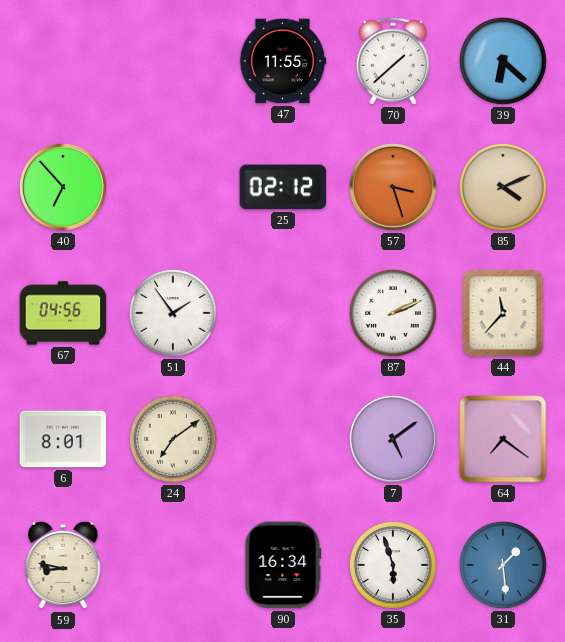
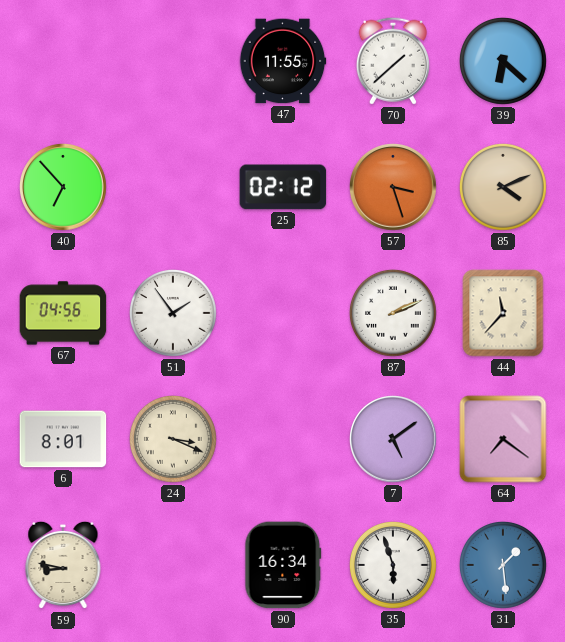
24: 7:09 -> 3:19
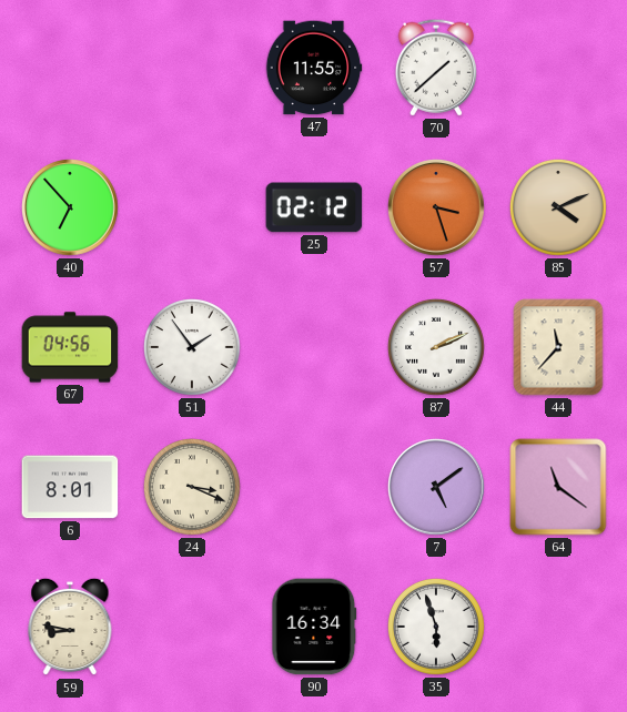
39: 6:22 -> none
64: 7:21 -> 11:21
31: 1:29 -> none
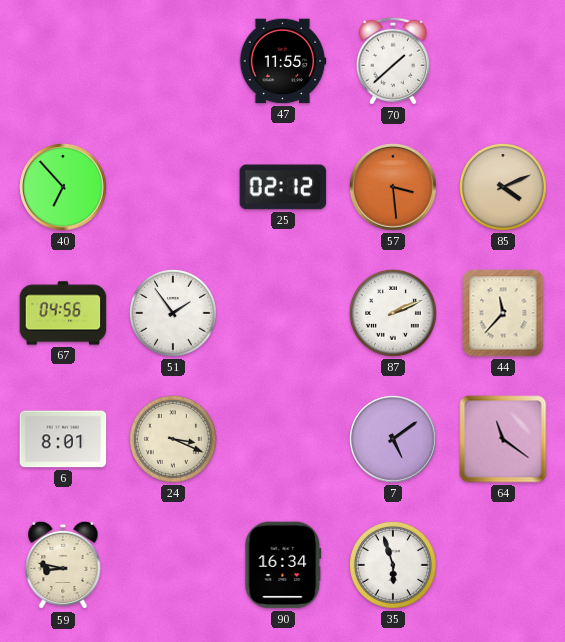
57: 3:27 -> 3:29
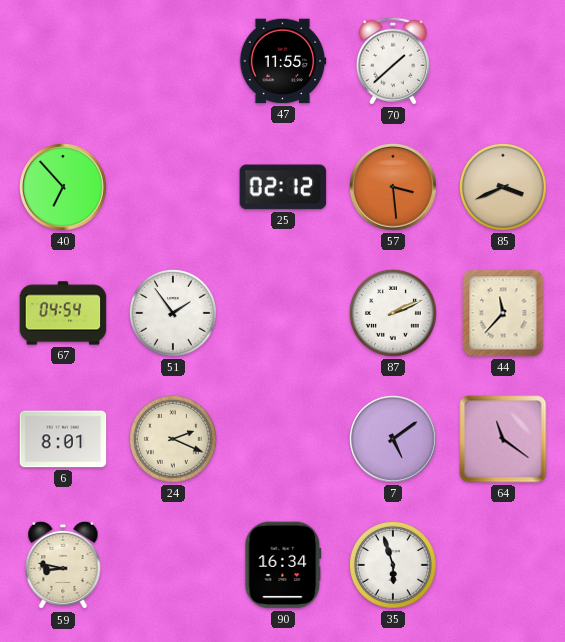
85: 4:11 -> 3:41
67: 04:56 -> 04:54
24: 3:19 -> 2:19
